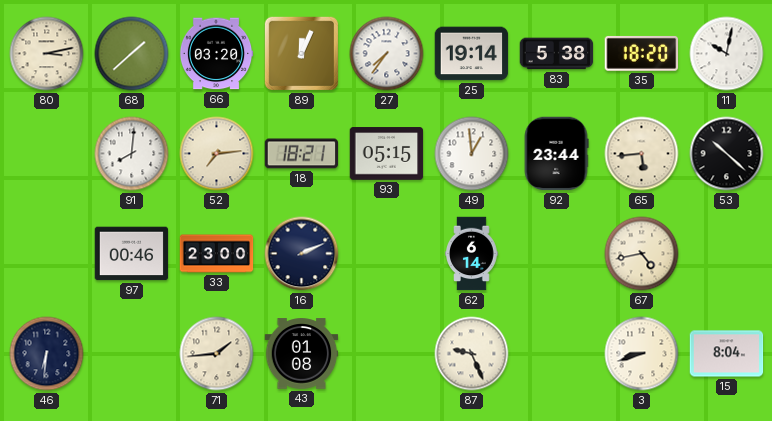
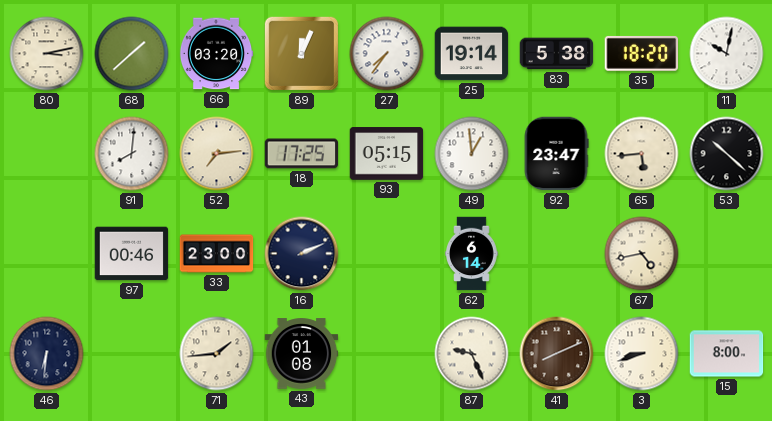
18: 18:21 -> 17:25
92: 23:44 -> 23:47
41: none -> 8:11
15: 8:04 -> 8:00
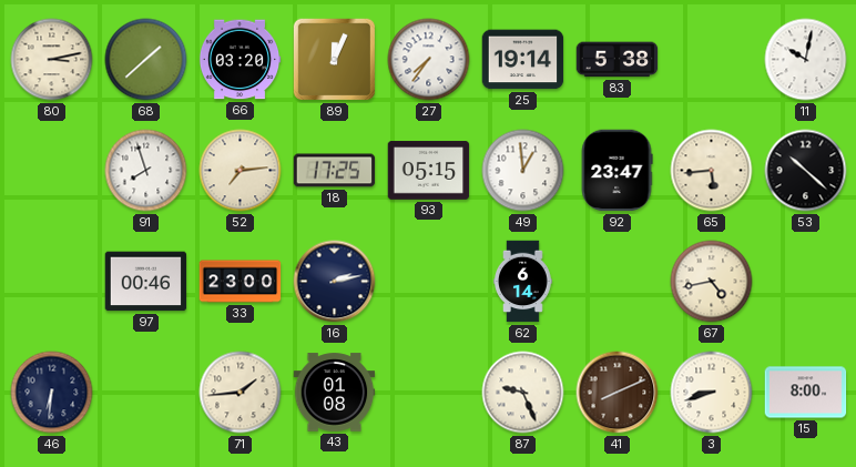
35: 18:20 -> none
91: 8:01 -> 7:57
16: 2:11 -> 2:13
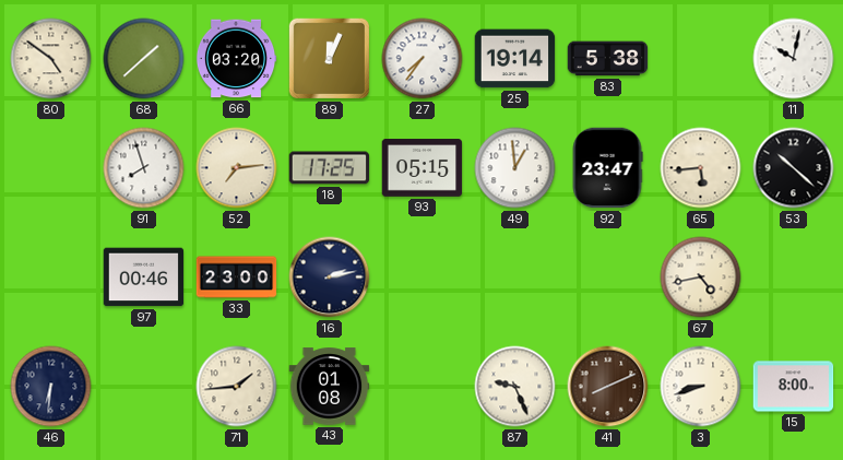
80: 3:13 -> 4:51
62: 6:14 -> none
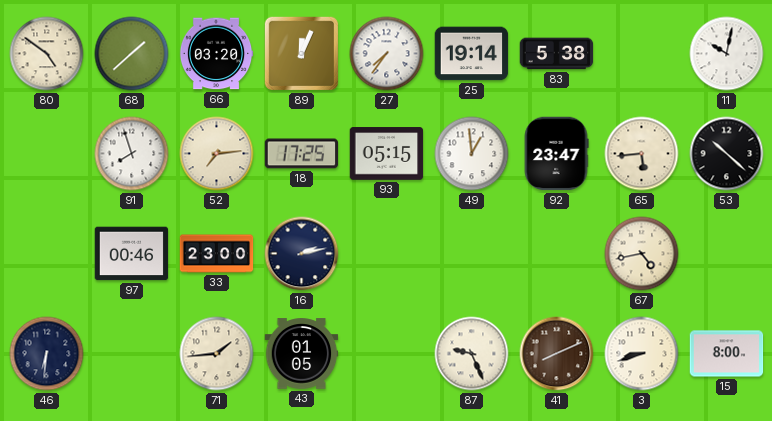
43: 01:08 -> 01:05
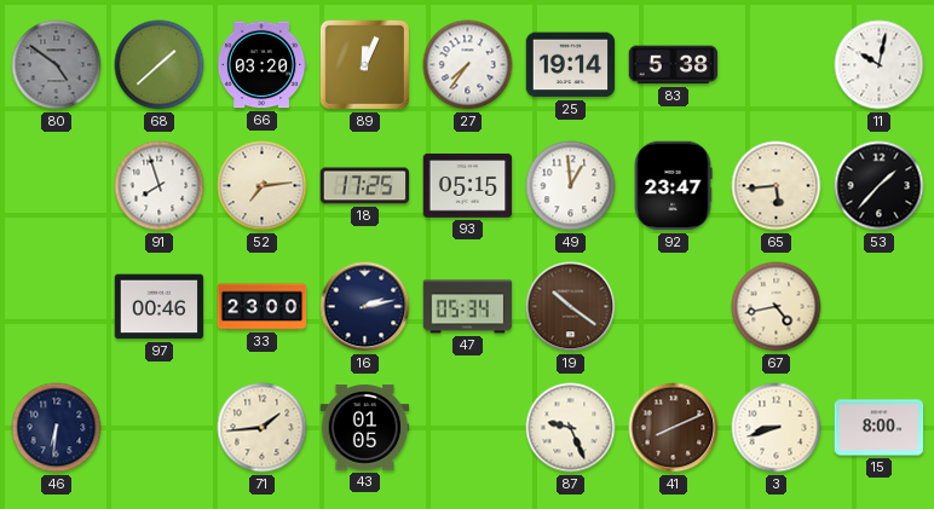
80 dial: cream -> grey
53: 10:22 -> 1:37
47: none -> 05:34
19: none -> 10:21
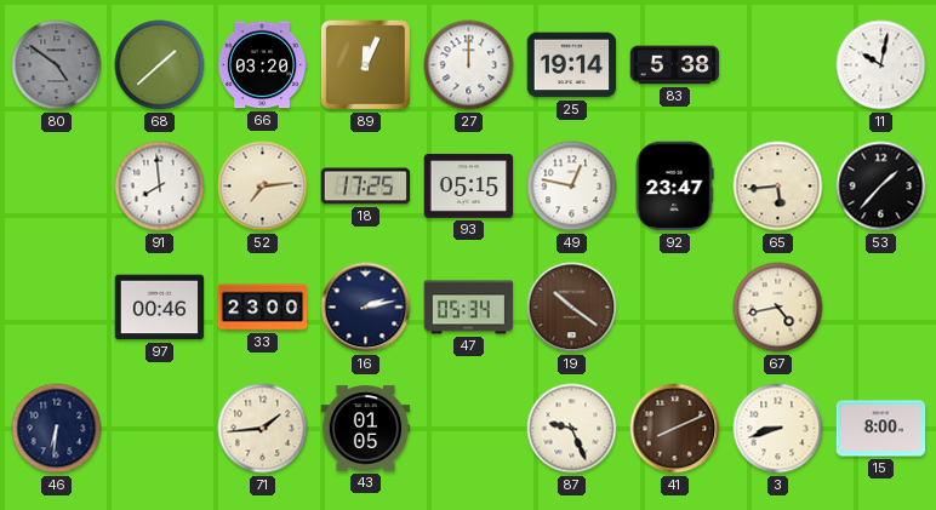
27: 7:36 -> 12:00
91: 7:57 -> 7:59
49: 12:59 -> 12:47
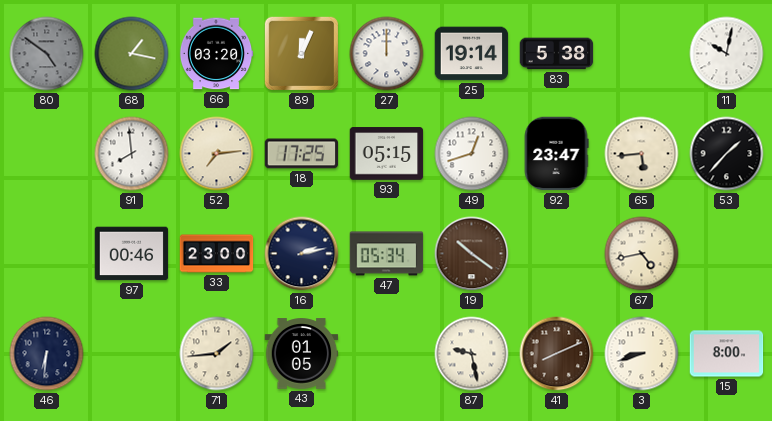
68: 1:38 -> 1:17
49: 12:47 -> 12:42
87: 9:26 -> 9:28
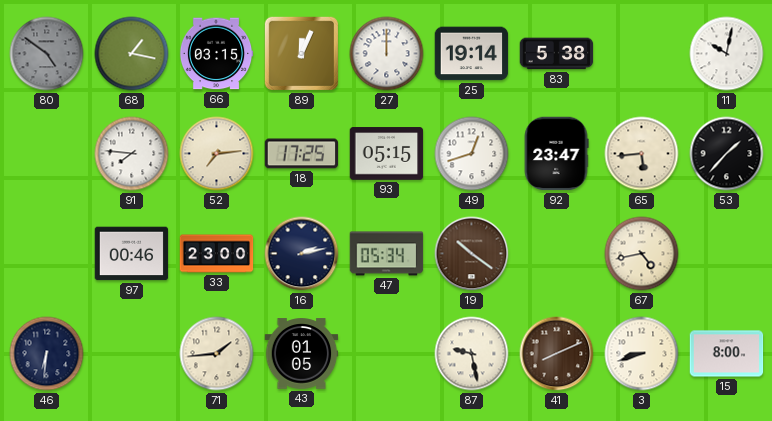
66: 03:20 -> 03:15
91: 7:59 -> 7:46
